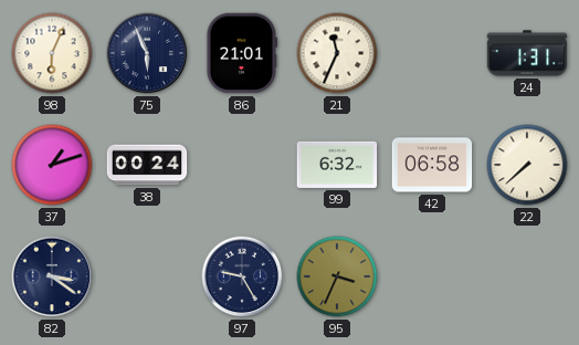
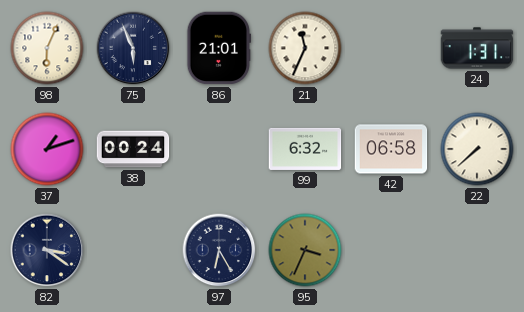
97: 9:25 -> 6:25
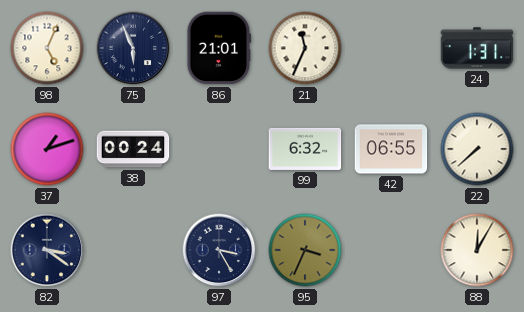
98: 6:04 -> 5:04
42: 06:58 -> 06:55
97: 6:25 -> 3:25
88: none -> 12:05
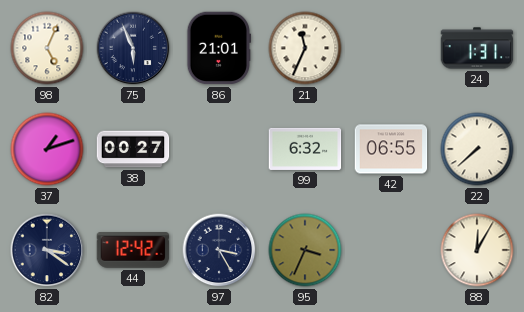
38: 00:24 -> 00:27
44: none -> 12:42
